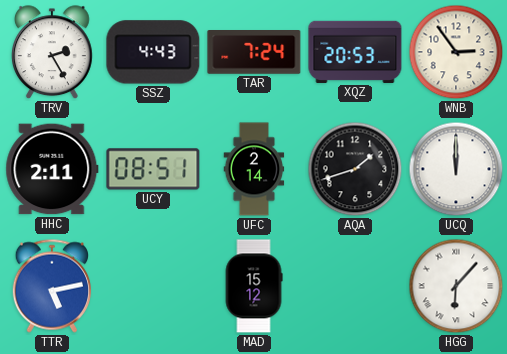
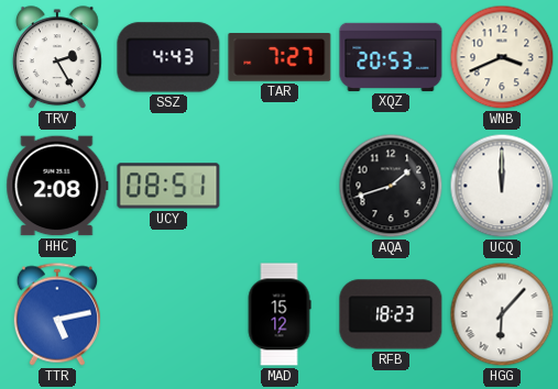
TAR: 7:24 -> 7:27
WNB: 2:54 -> 3:41
HHC: 2:11 -> 2:08
UFC: 2:14 -> none
RFB: none -> 18:23
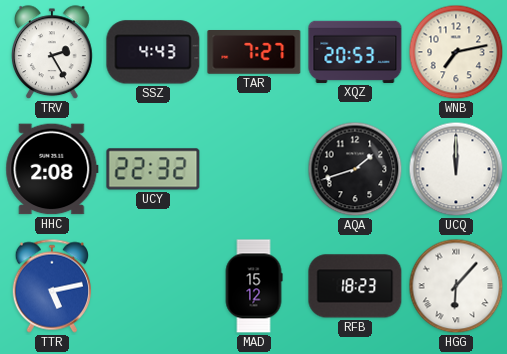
WNB: 3:41 -> 7:13
UCY: 08:51 -> 22:32
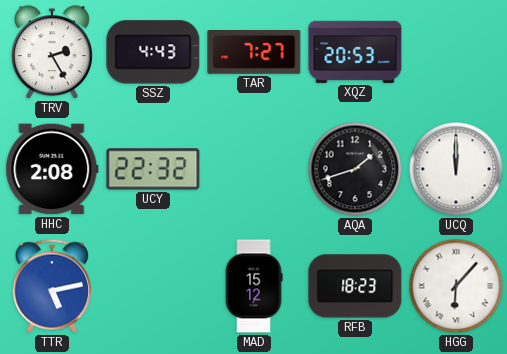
WNB: 7:13 -> none
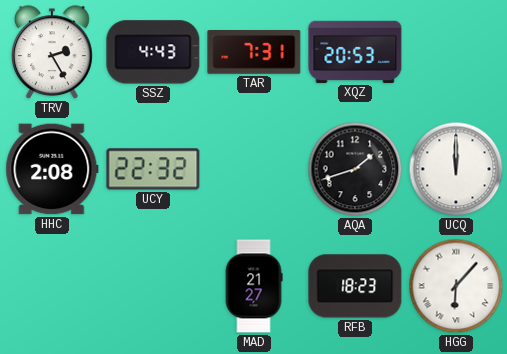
TAR: 7:27 -> 7:31
TTR: 5:13 -> none
MAD: 15:12 -> 21:27
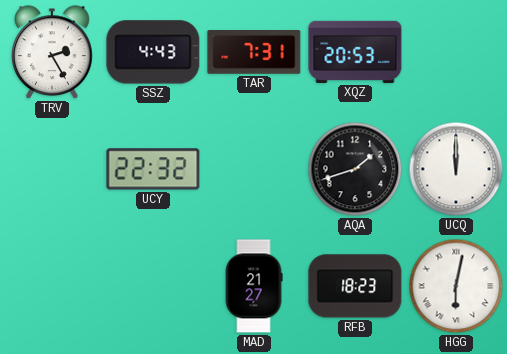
HHC: 2:08 -> none
HGG: 6:07 -> 6:02
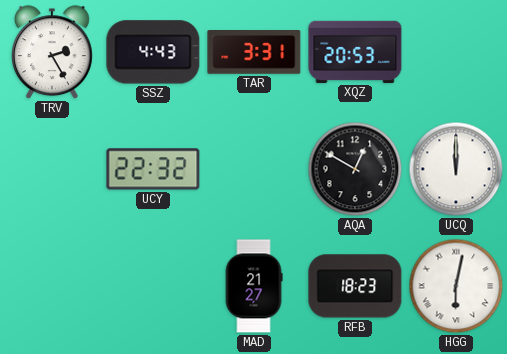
TAR: 7:31 -> 3:31
AQA: 1:42 -> 12:50
